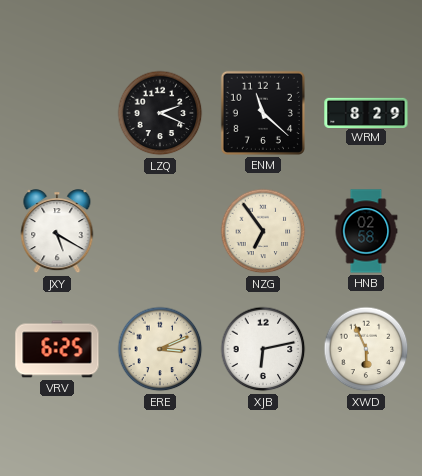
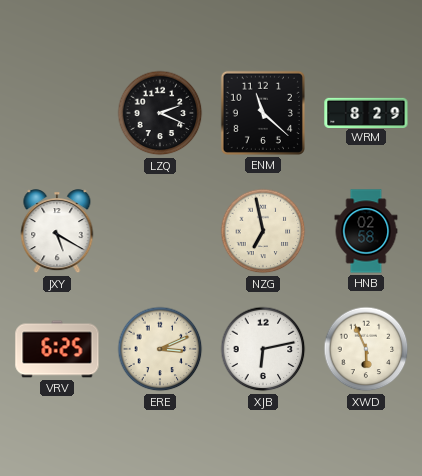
NZG: 6:54 -> 6:58
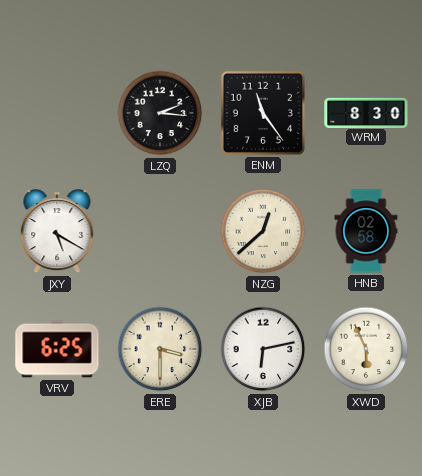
LZQ: 2:19 -> 2:16
ENM: 11:22 -> 11:24
WRM: 8:29 -> 8:30
NZG: 6:58 -> 12:38
ERE: 3:11 -> 3:30
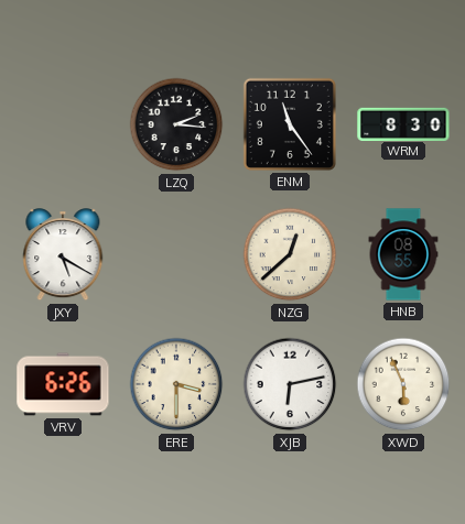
HNB: 02:58 -> 08:55
VRV: 6:25 -> 6:26
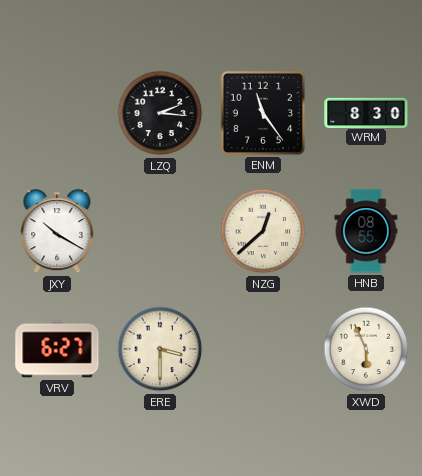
JXY: 5:20 -> 10:20
VRV: 6:26 -> 6:27
XJB: 6:13 -> none
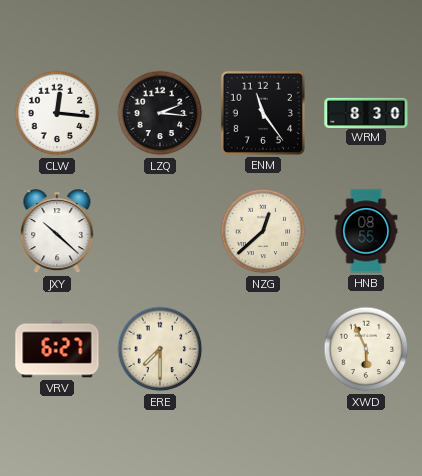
CLW: none -> 12:16
JXY: 10:20 -> 10:22
ERE: 3:30 -> 7:30
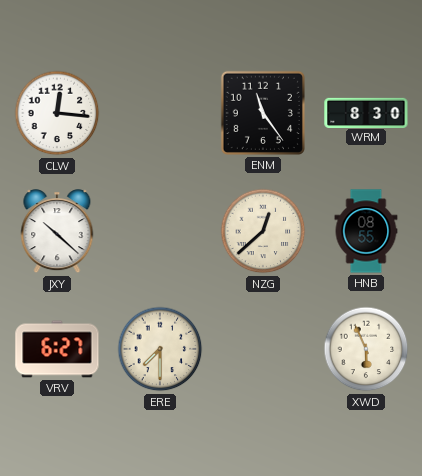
LZQ: 2:16 -> none
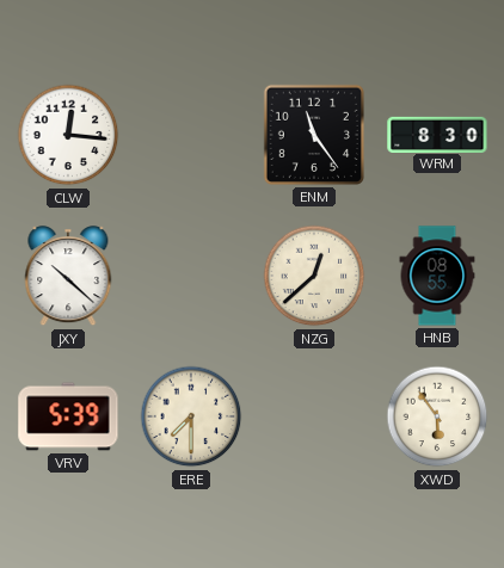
VRV: 6:27 -> 5:39
XWD: 5:56 -> 5:54
